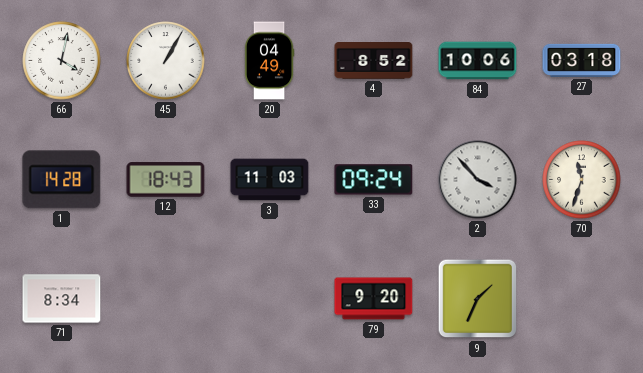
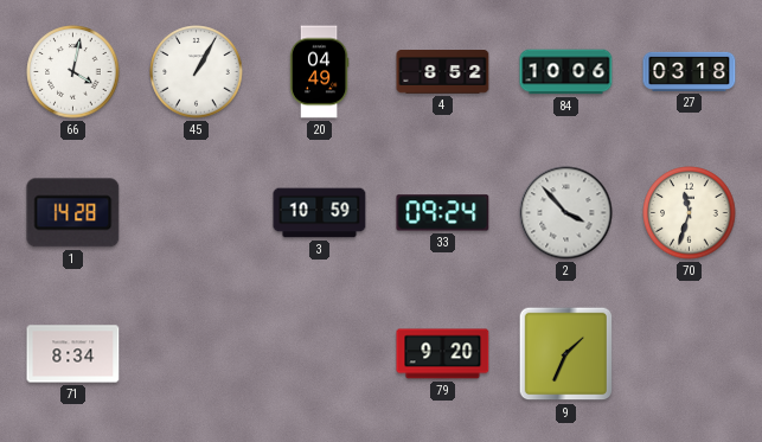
12: 18:43 -> none
3: 11:03 -> 10:59
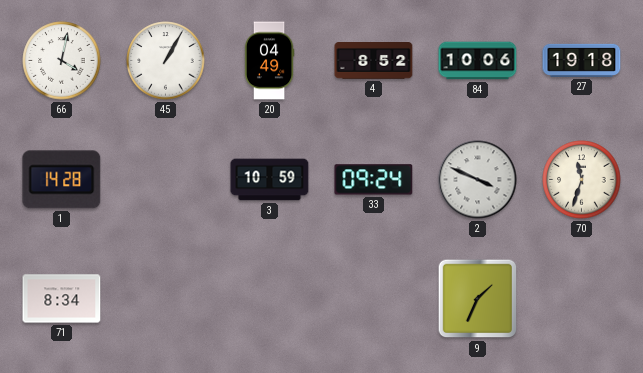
27: 03:18 -> 19:18
2: 3:53 -> 3:49
79: 9:20 -> none
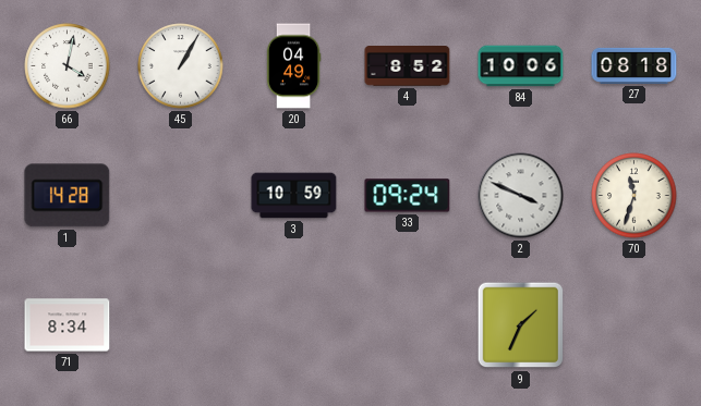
27: 19:18 -> 08:18
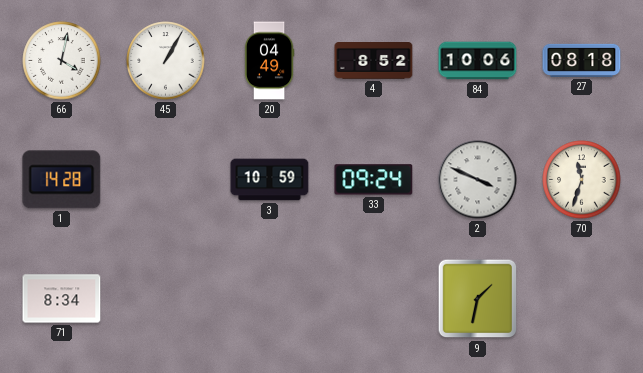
9: 1:34 -> 1:32
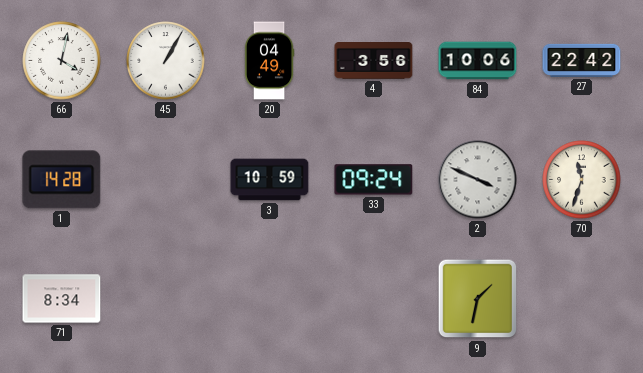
4: 8:52 -> 3:56
27: 08:18 -> 22:42
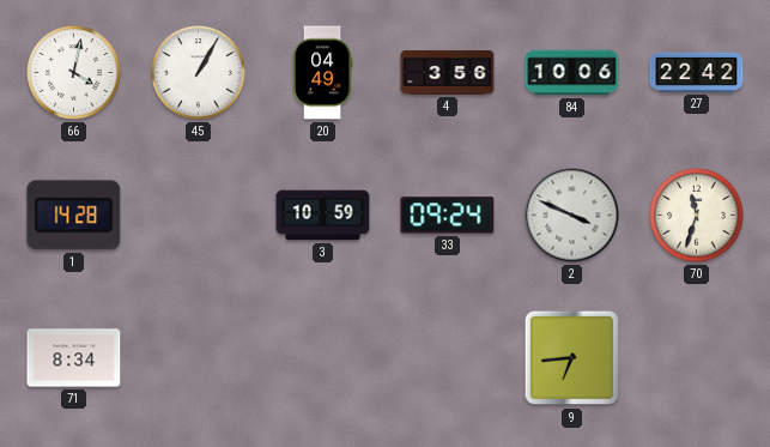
9: 1:32 -> 6:44
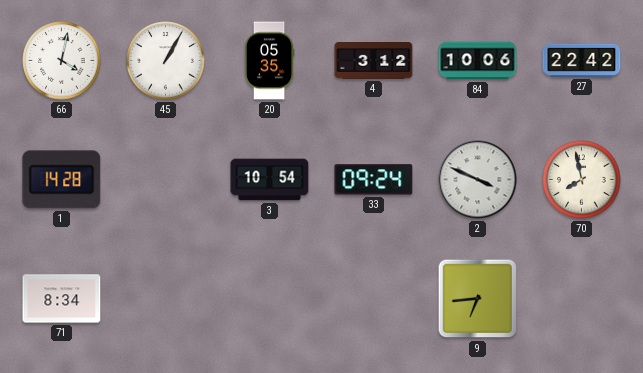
20: 04:49 -> 05:35
4: 3:56 -> 3:12
3: 10:59 -> 10:54
70: 11:33 -> 7:58
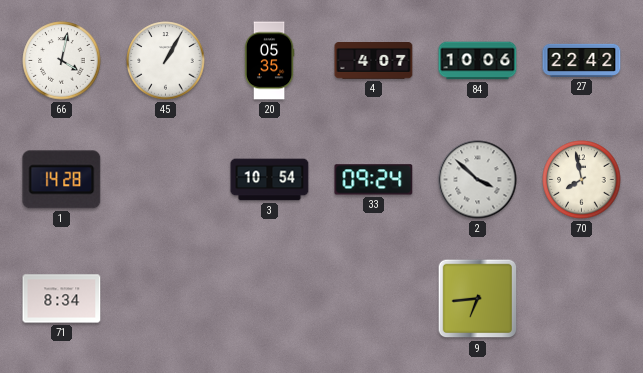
4: 3:12 -> 4:07
2: 3:49 -> 3:52
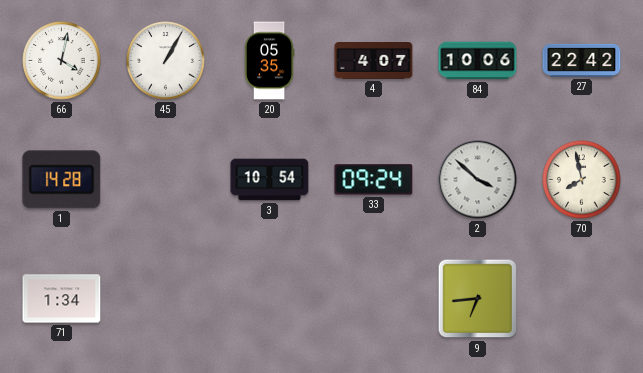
71: 8:34 -> 1:34
